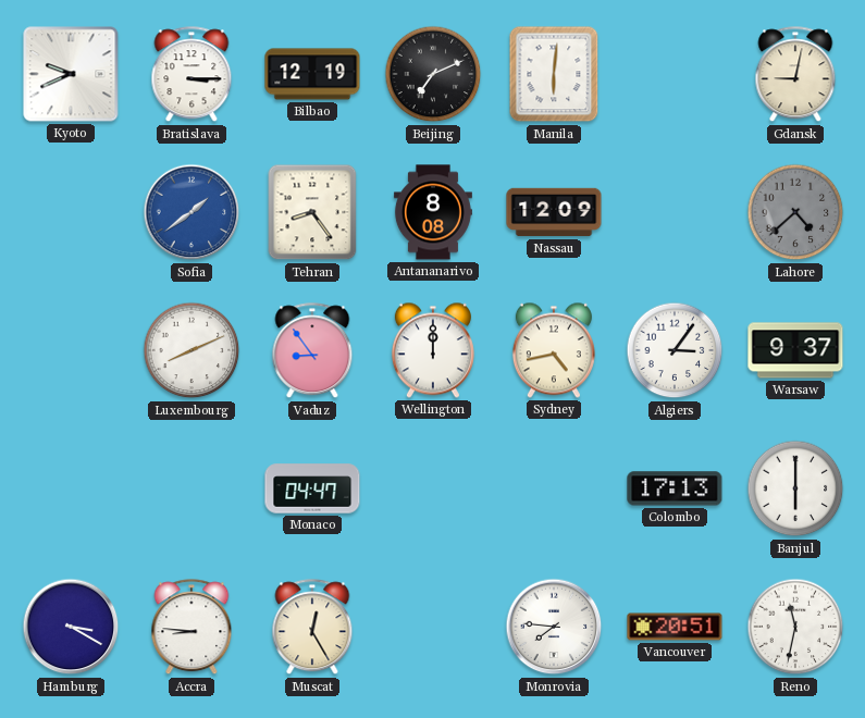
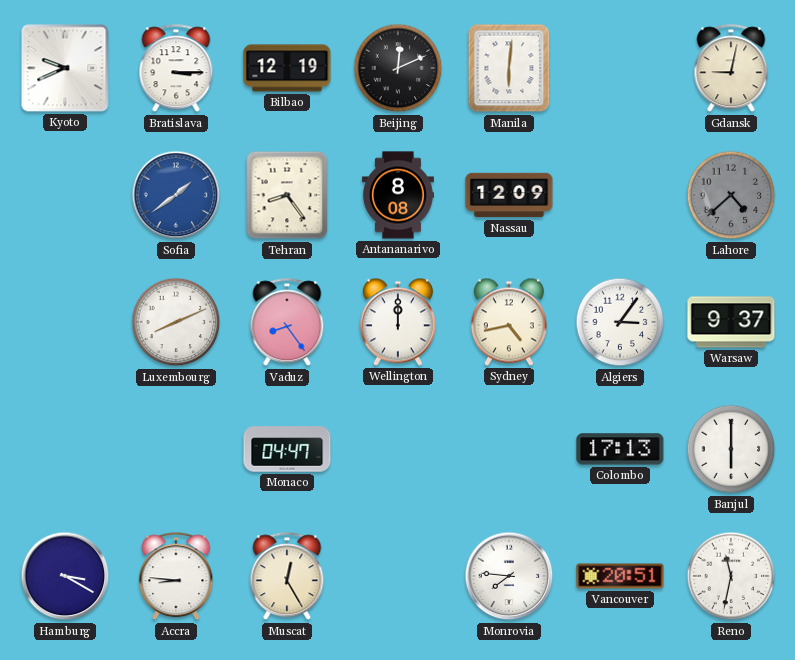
Beijing: 7:11 -> 12:11
Vaduz: 8:54 -> 8:24
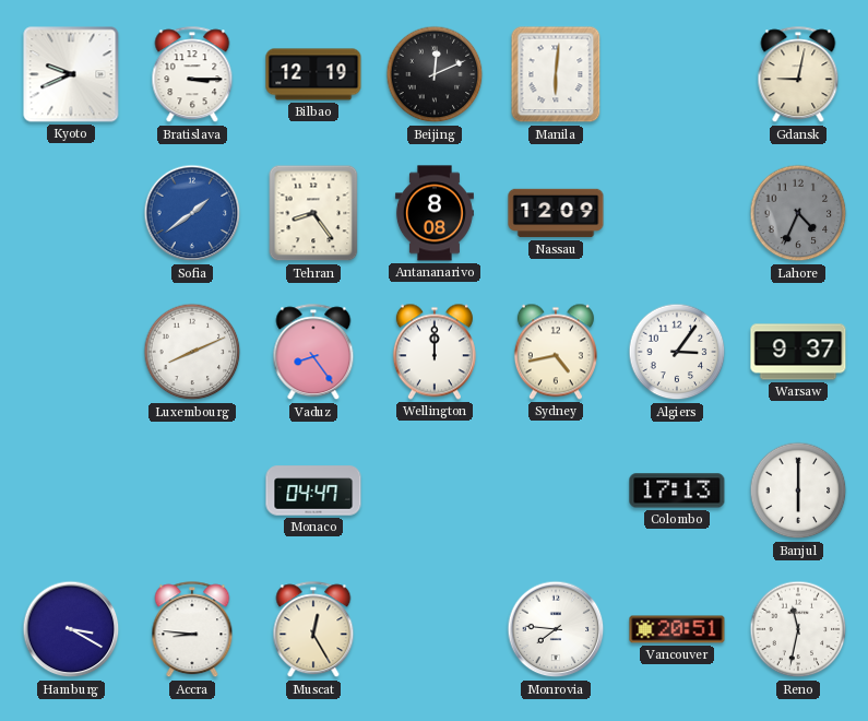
Lahore: 4:38 -> 4:34
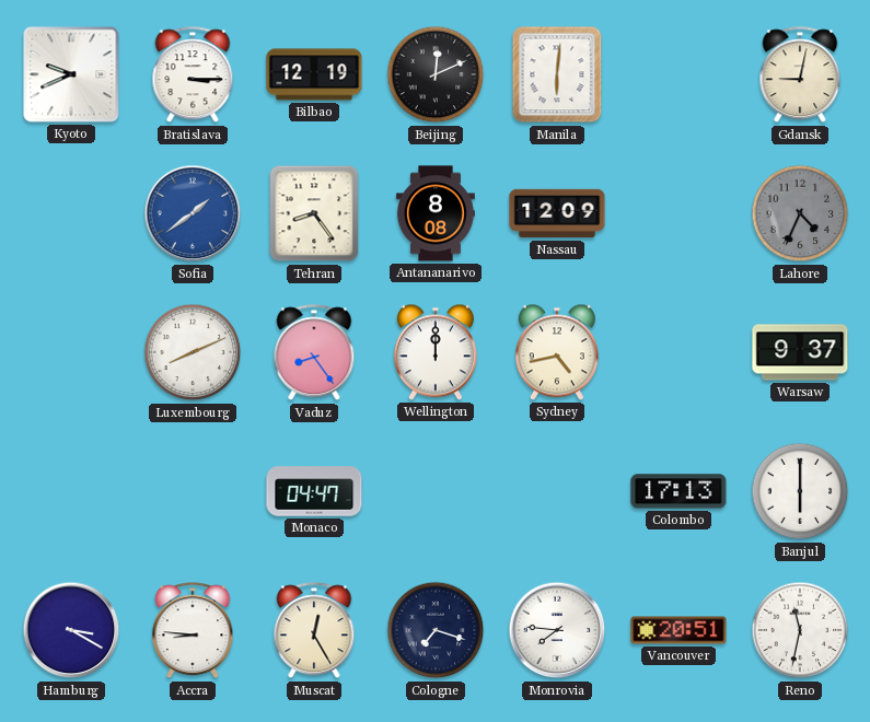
Algiers: 3:06 -> none
Cologne: none -> 7:18
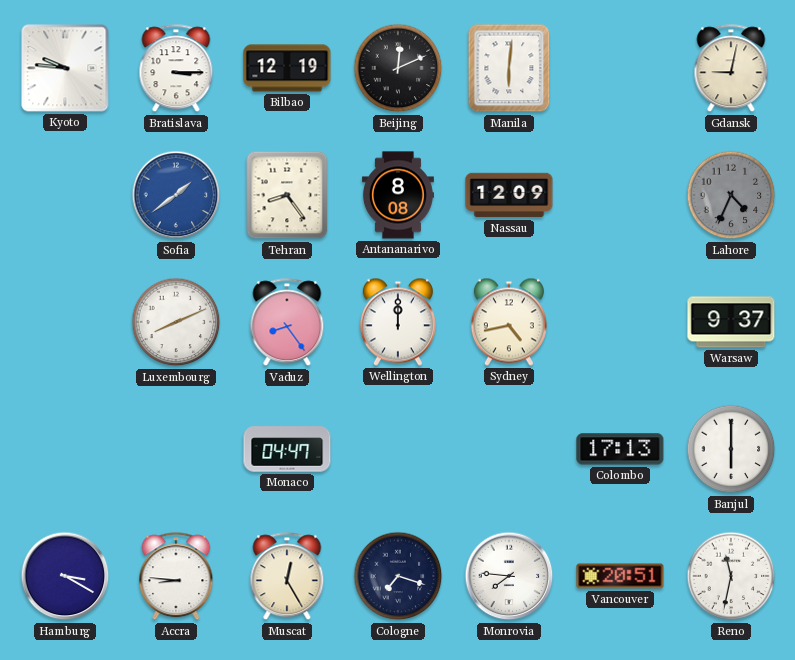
Kyoto: 9:41 -> 9:46
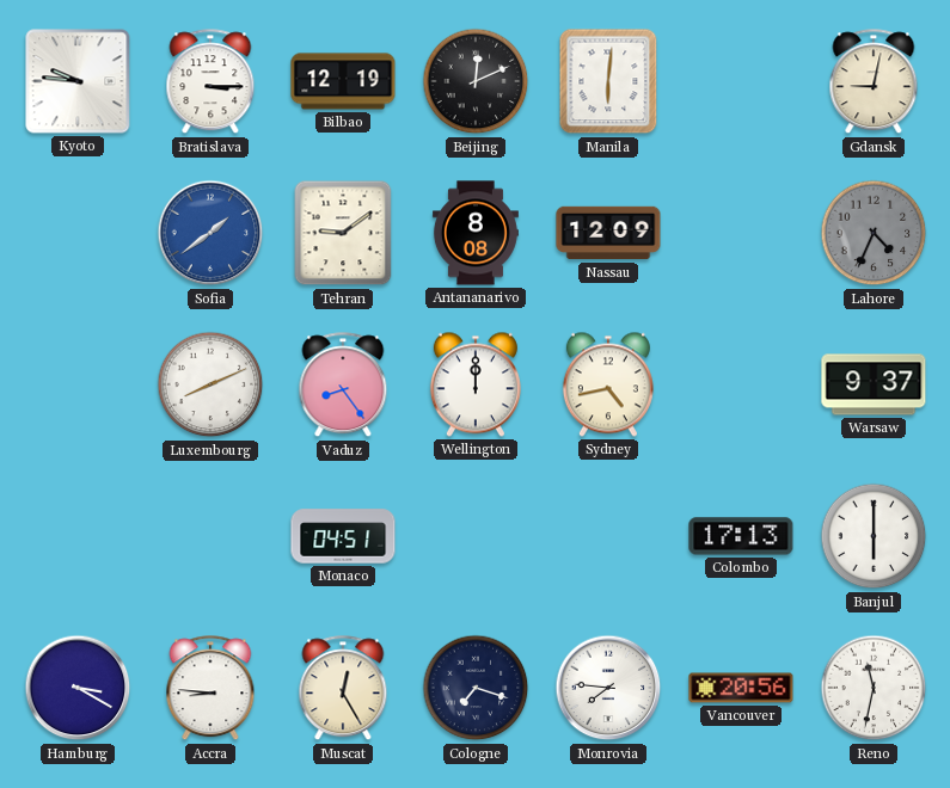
Tehran: 8:24 -> 9:09
Monaco: 04:47 -> 04:51
Vancouver: 20:51 -> 20:56
